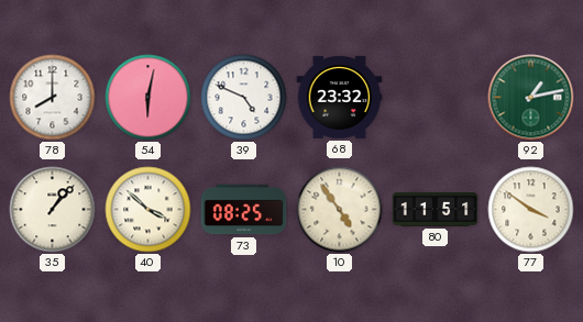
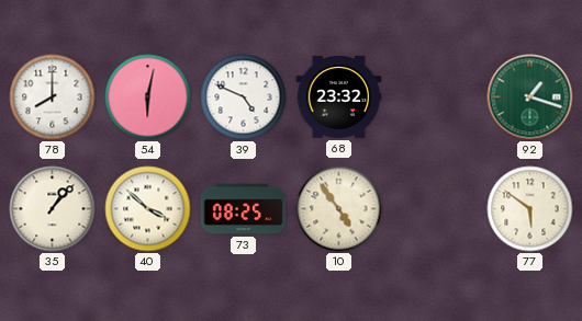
92: 1:13 -> 1:18
80: 11:51 -> none
77: 3:51 -> 5:51
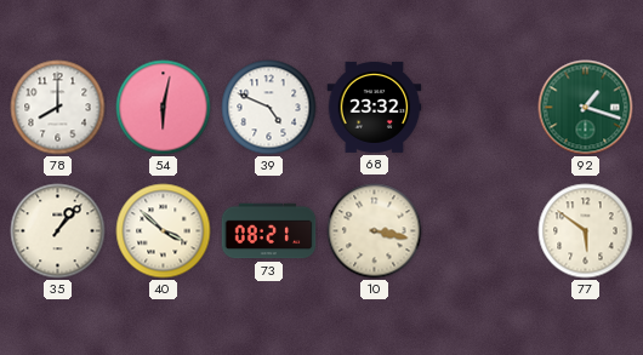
73: 08:25 -> 08:21
10: 4:54 -> 3:17
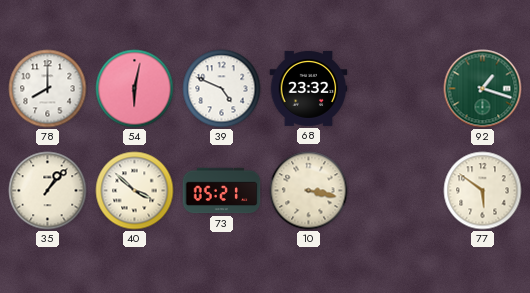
73: 08:21 -> 05:21
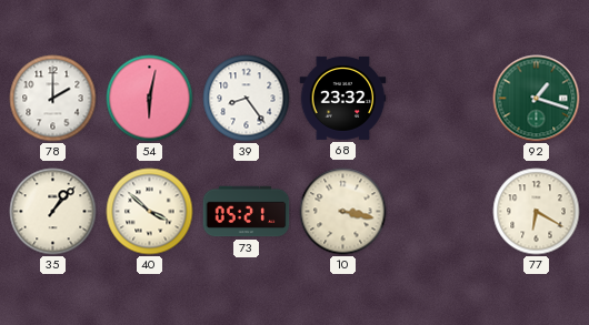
78: 8:00 -> 2:00
39: 4:49 -> 8:24
77: 5:51 -> 6:20
